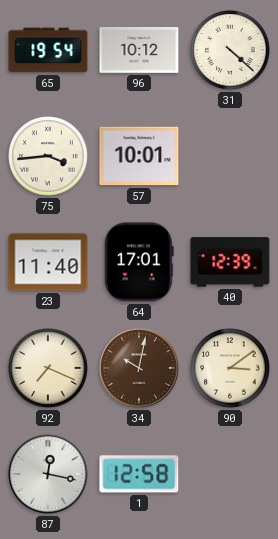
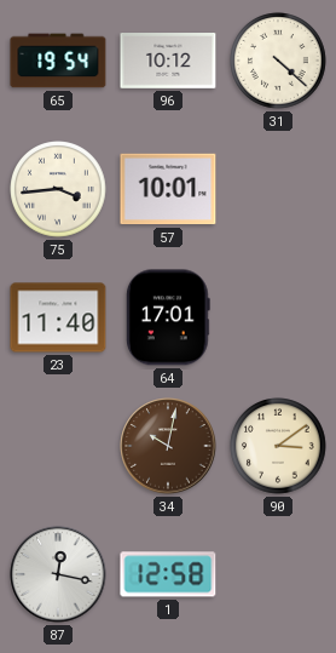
40: 12:39 -> none
92: 7:19 -> none
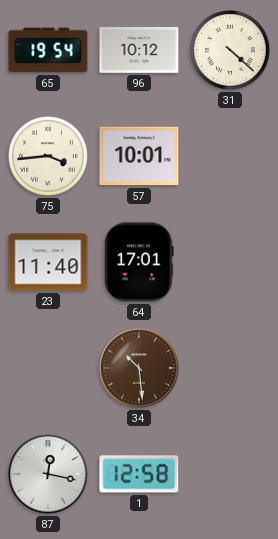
34: 10:02 -> 10:29
90: 3:09 -> none
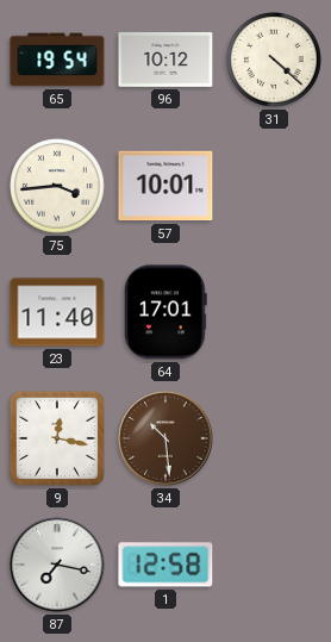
9: none -> 12:17
87: 12:17 -> 7:17
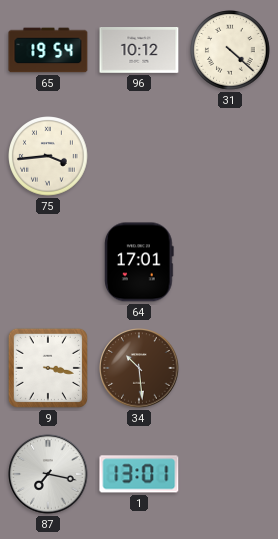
57: 10:01 -> none
23: 11:40 -> none
9: 12:17 -> 3:17
1: 12:58 -> 13:01
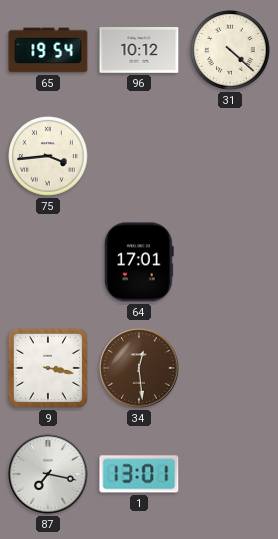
34: 10:29 -> 12:29
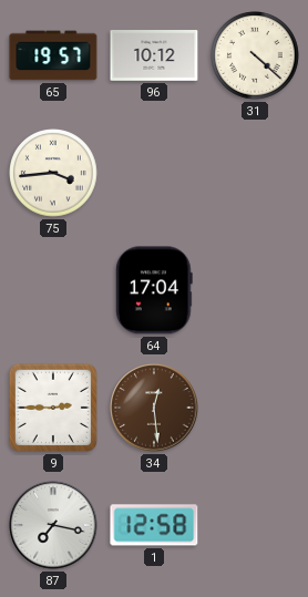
65: 19:54 -> 19:57
64: 17:01 -> 17:04
9: 3:17 -> 2:45
1: 13:01 -> 12:58
